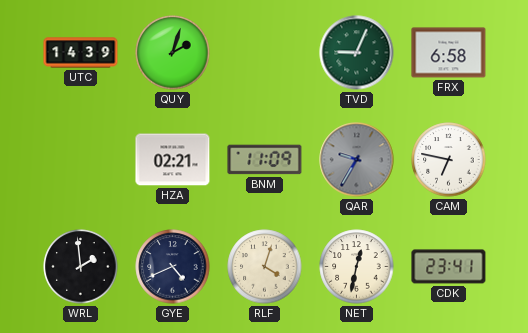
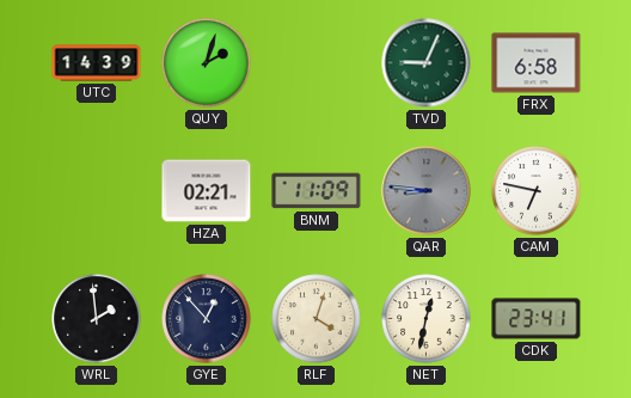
QAR: 9:35 -> 8:46
GYE: 4:41 -> 12:53
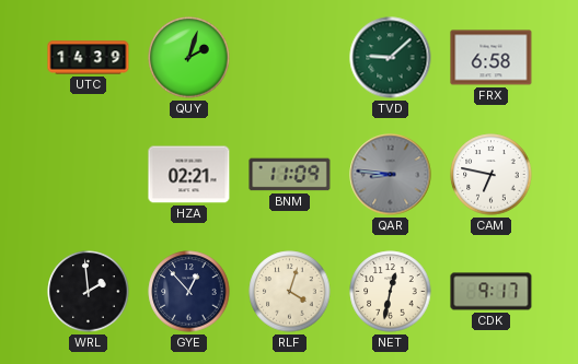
TVD: 9:04 -> 9:08
CDK: 23:41 -> 9:17
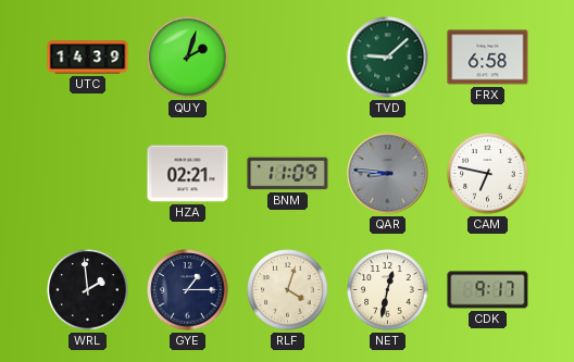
GYE: 12:53 -> 1:15
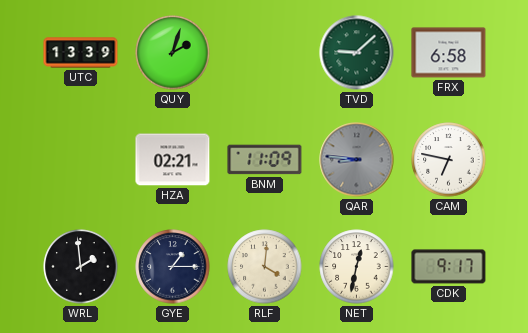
UTC: 14:39 -> 13:39
RLF: 4:03 -> 4:01
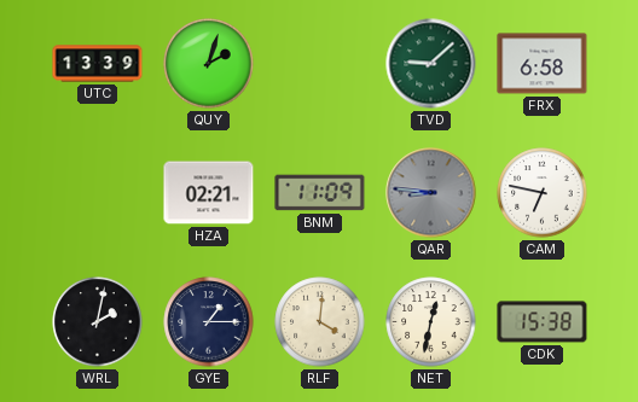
WRL: 1:59 -> 2:02
CDK: 9:17 -> 15:38
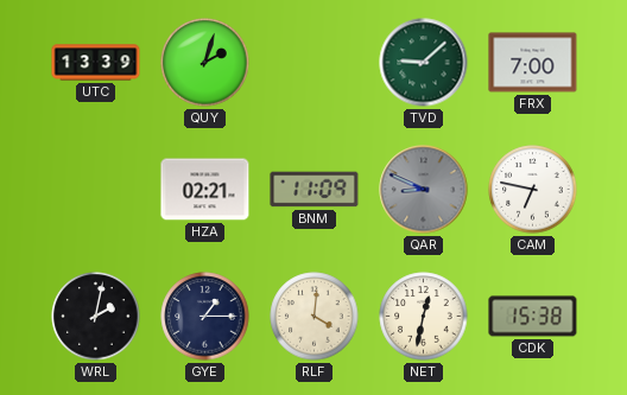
FRX: 6:58 -> 7:00
QAR: 8:46 -> 8:49
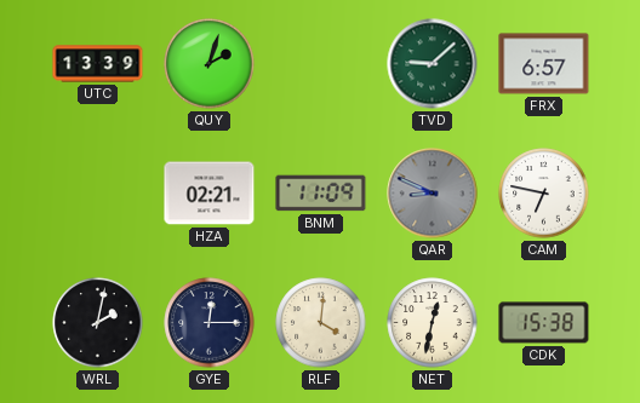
FRX: 7:00 -> 6:57
GYE: 1:15 -> 12:15
